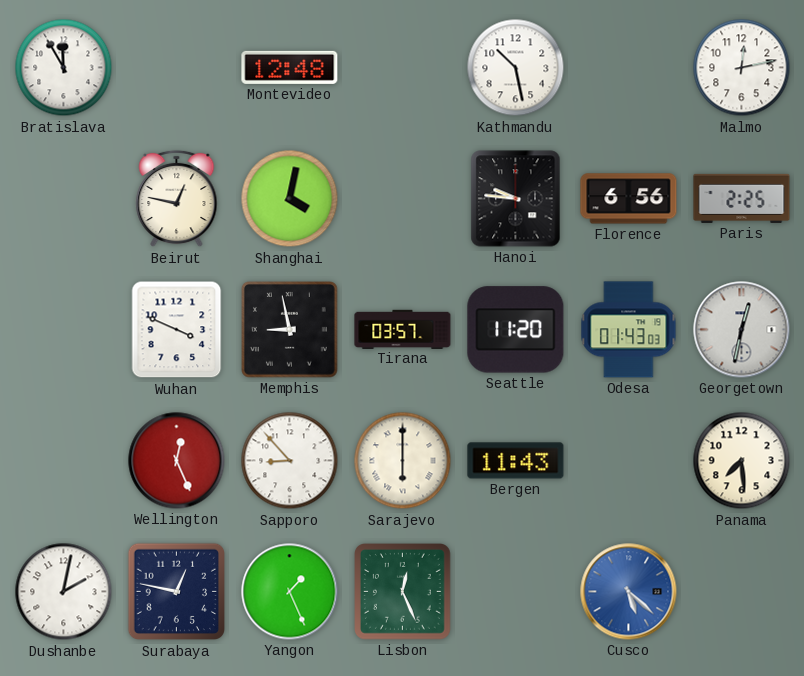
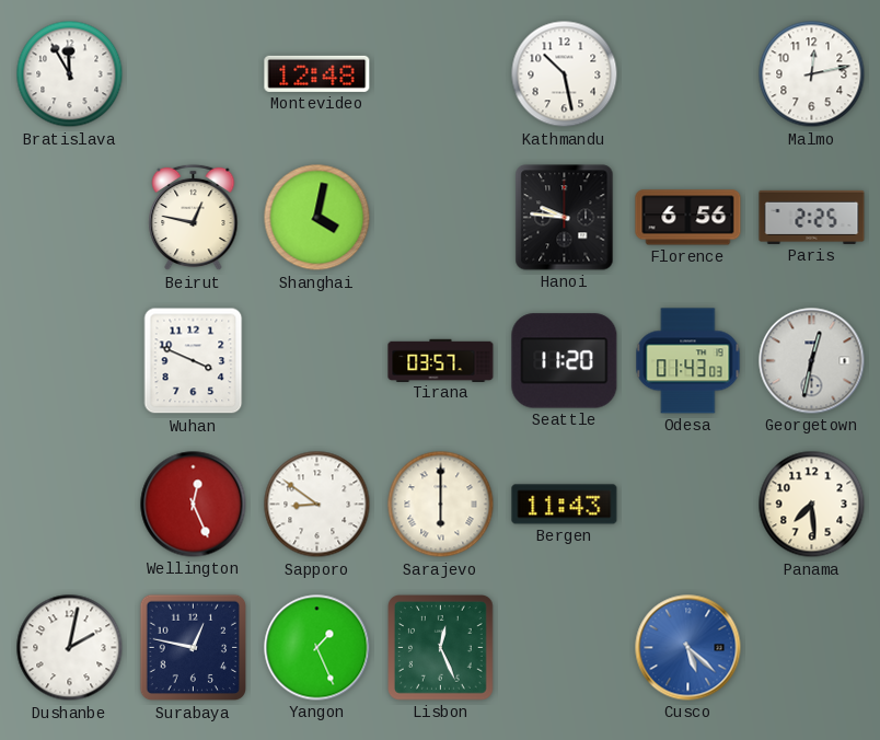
Memphis: 8:58 -> none
Sapporo: 8:53 -> 8:51
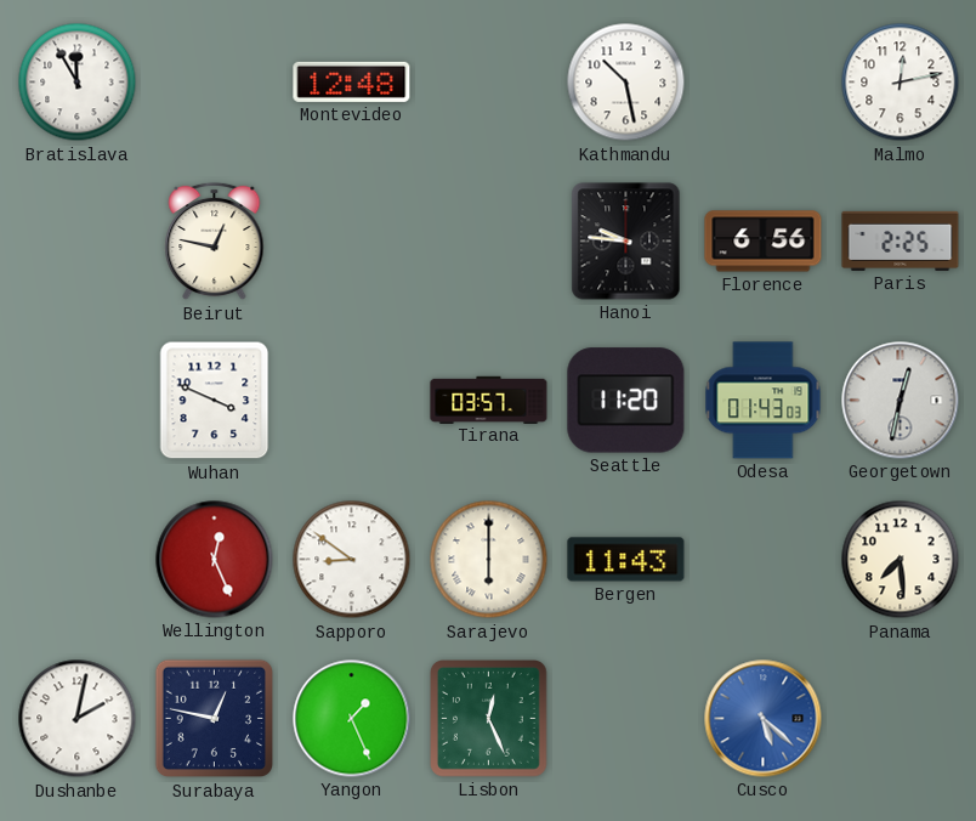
Shanghai: 4:02 -> none
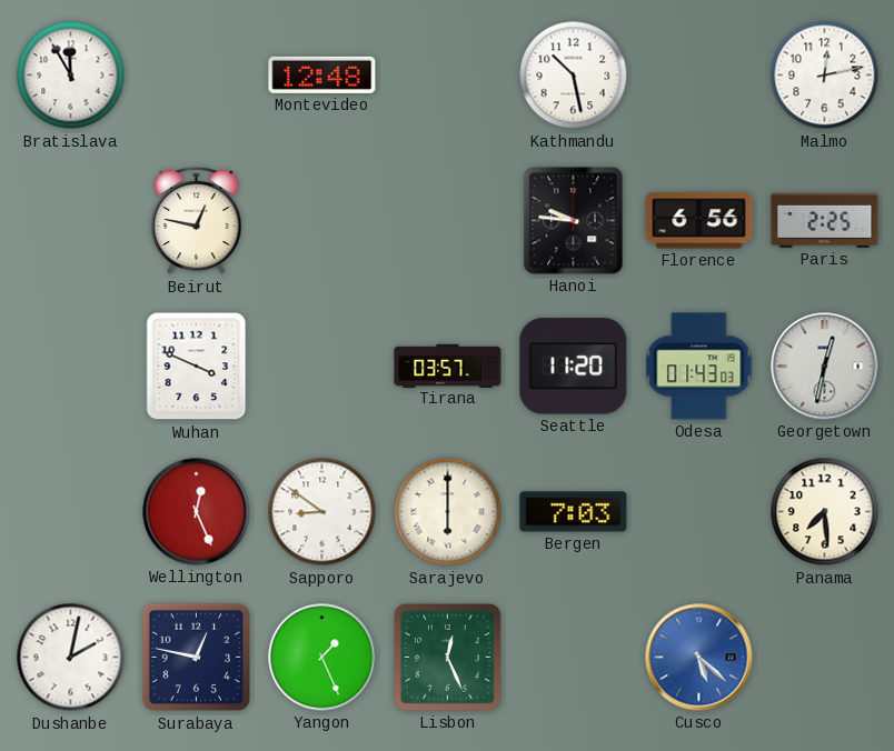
Bergen: 11:43 -> 7:03
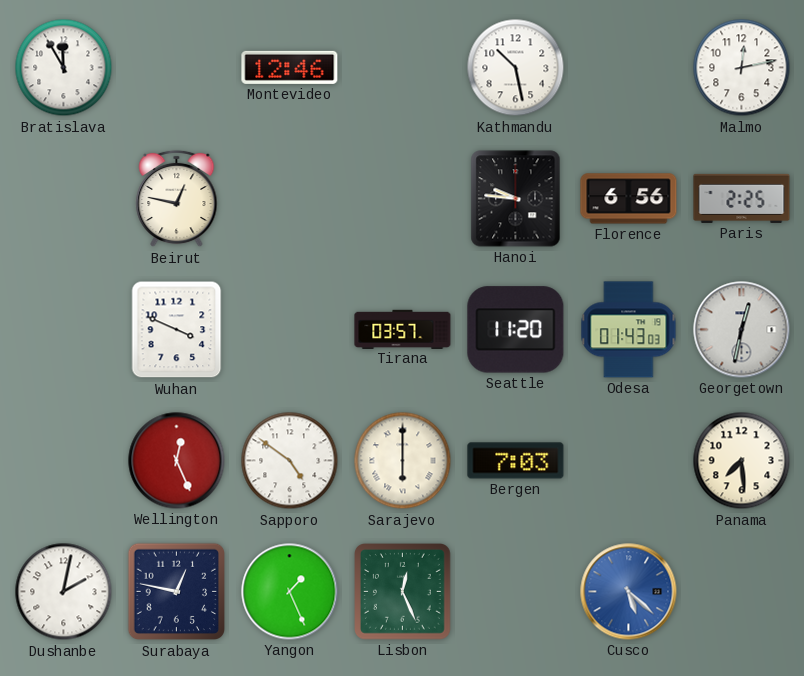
Montevideo: 12:48 -> 12:46
Sapporo: 8:51 -> 4:51
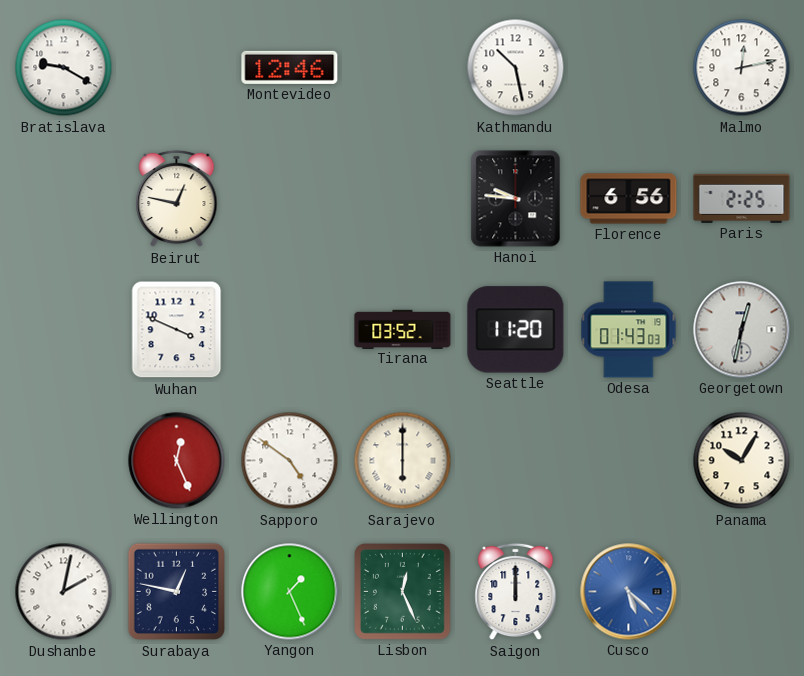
Bratislava: 11:55 -> 9:20
Tirana: 03:57 -> 03:52
Bergen: 7:03 -> none
Panama: 7:29 -> 10:05
Saigon: none -> 12:00
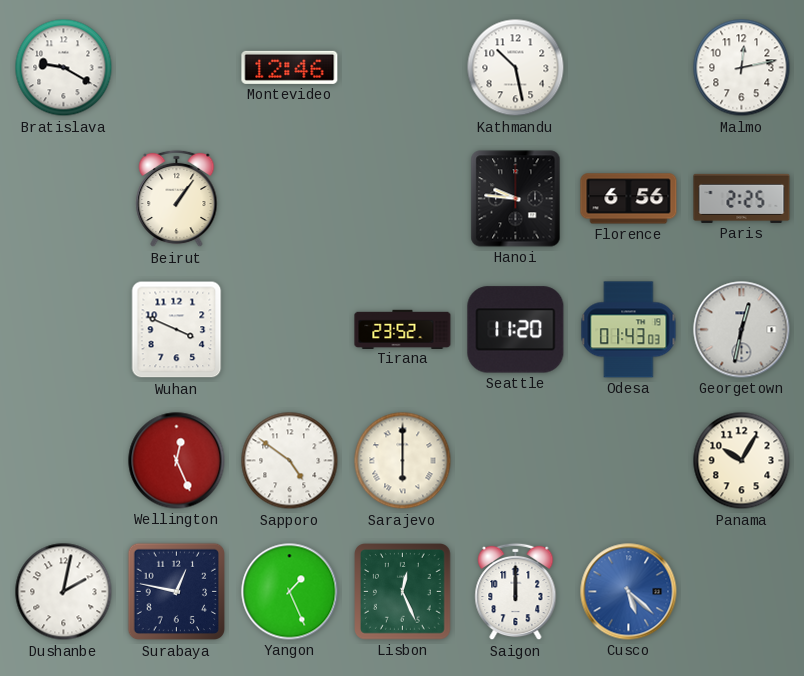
Beirut: 12:47 -> 1:06
Tirana: 03:52 -> 23:52
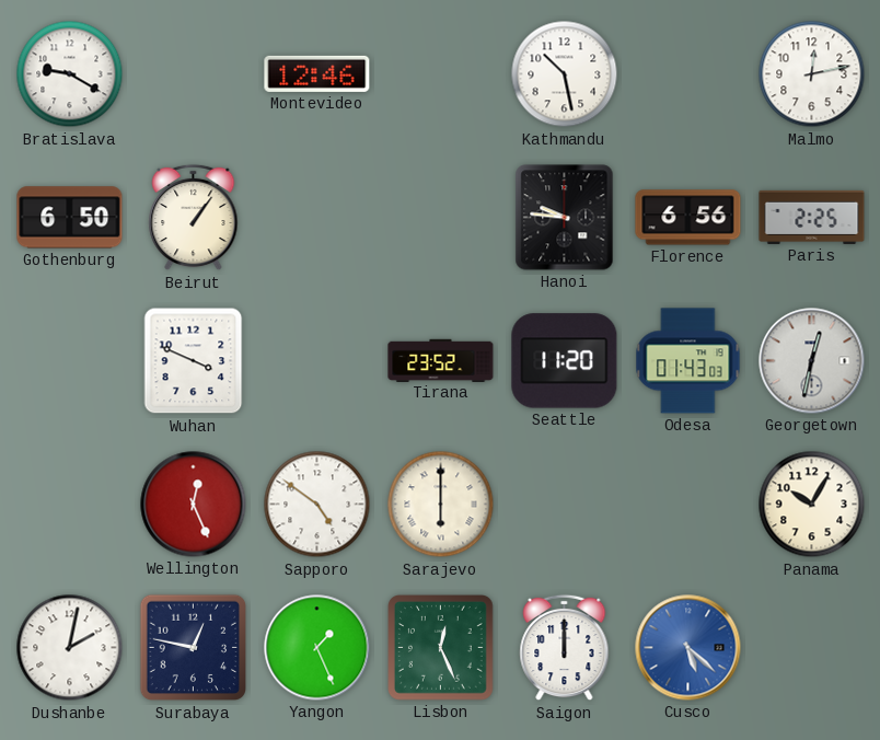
Gothenburg: none -> 6:50
